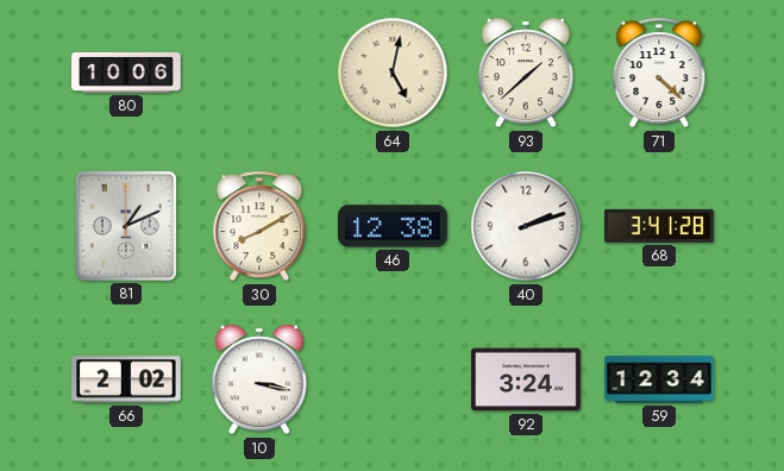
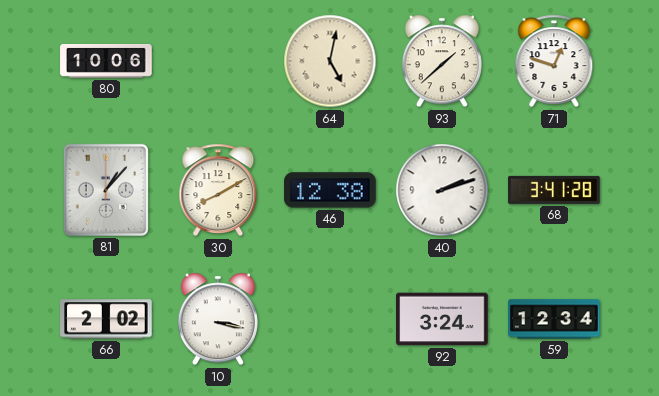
71: 4:22 -> 12:48
81: 1:11 -> 1:07
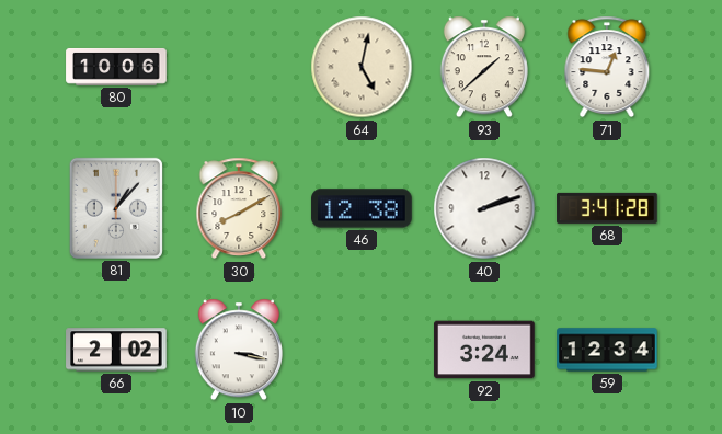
71: 12:48 -> 12:46
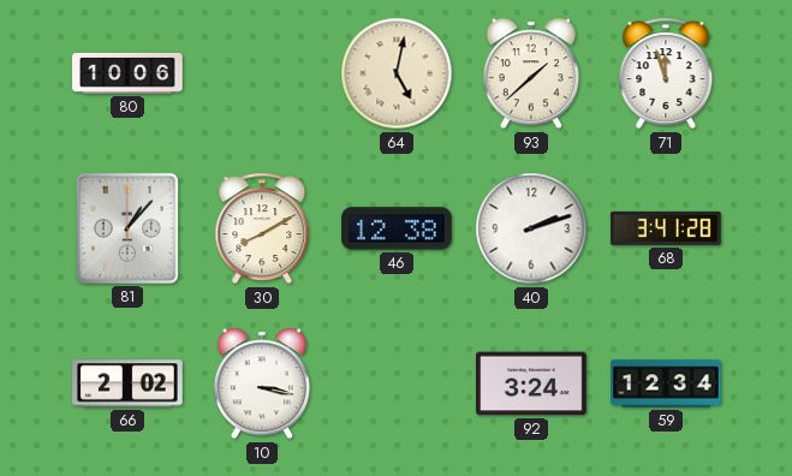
71: 12:46 -> 11:57
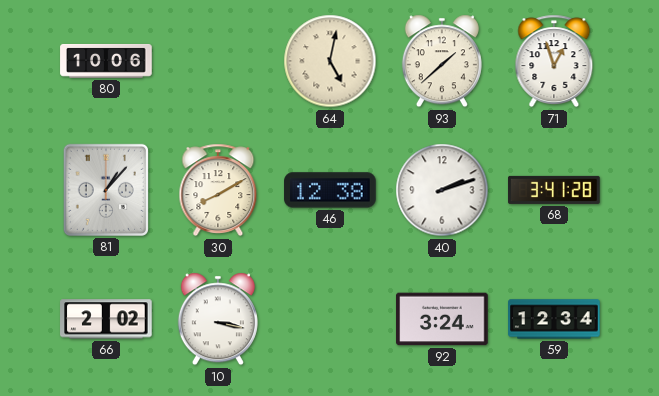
71: 11:57 -> 12:57
